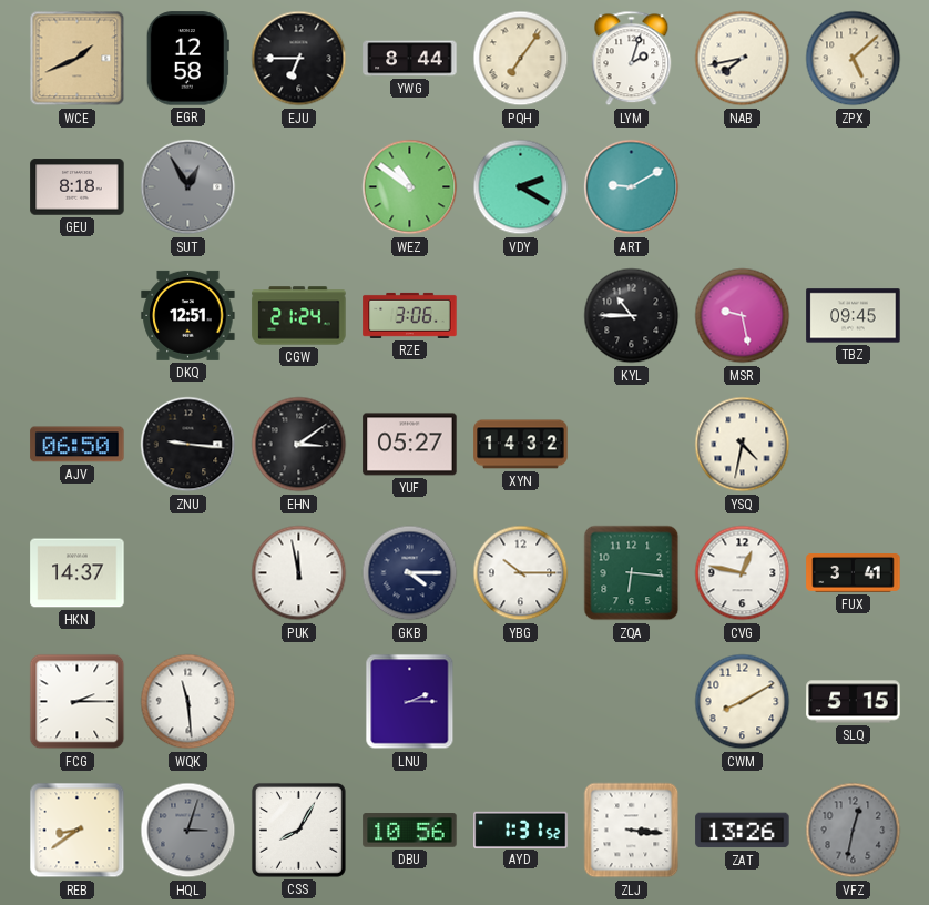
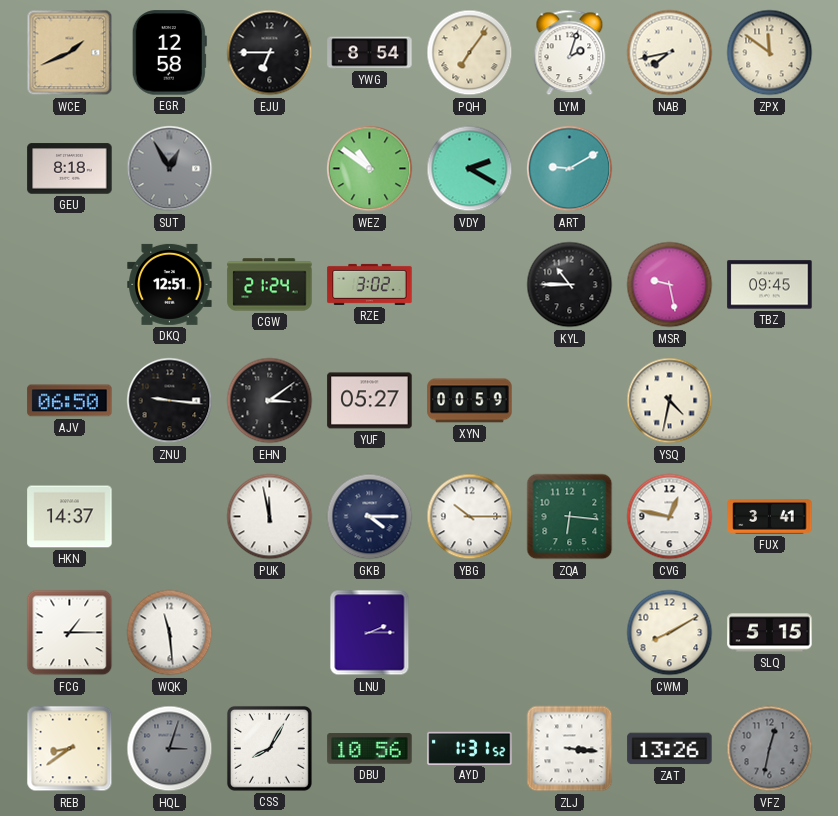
YWG: 8:44 -> 8:54
ZPX: 5:08 -> 11:51
RZE: 3:06 -> 3:02
XYN: 14:32 -> 00:59
FCG: 2:15 -> 1:15
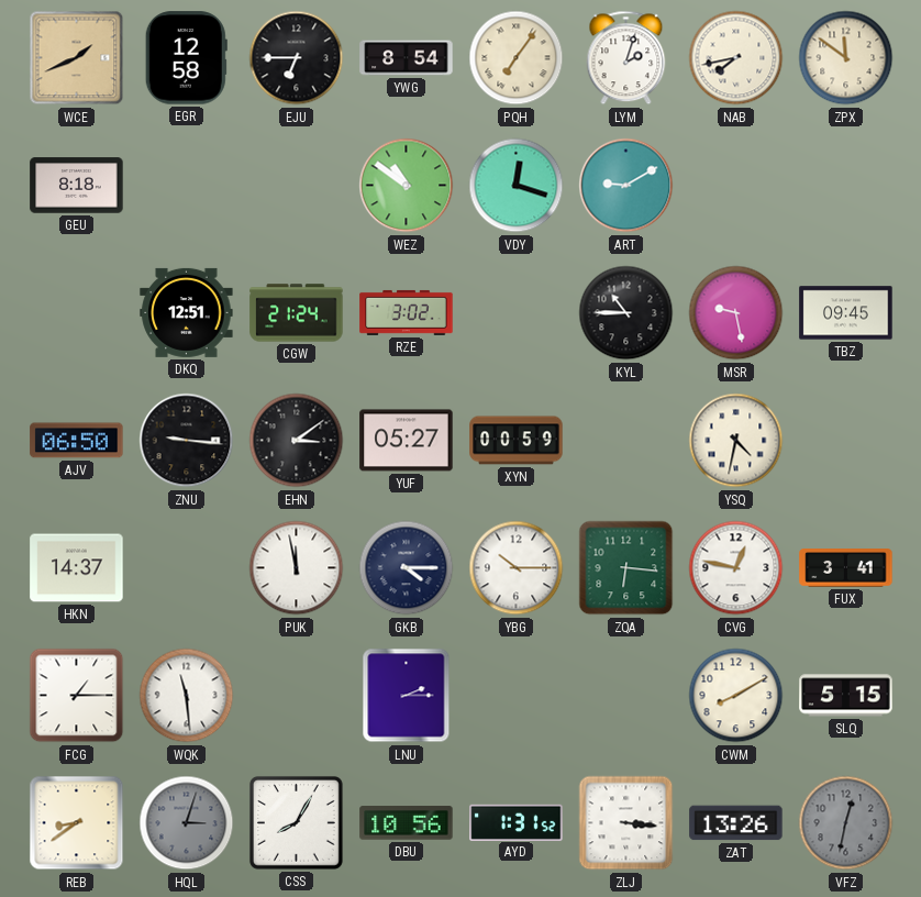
SUT: 12:55 -> none
VDY: 2:20 -> 12:18
